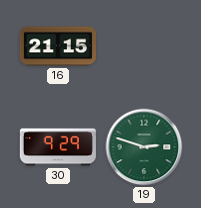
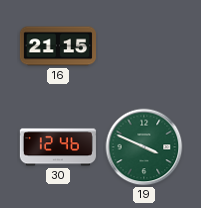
30: 9:29 -> 12:46
19: 2:48 -> 3:49
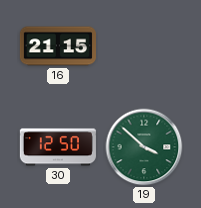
30: 12:46 -> 12:50
19: 3:49 -> 3:52
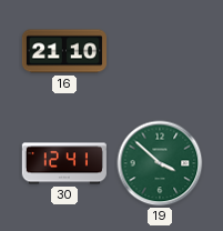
16: 21:15 -> 21:10
30: 12:50 -> 12:41
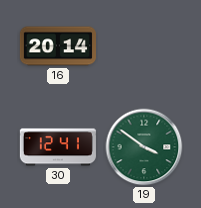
16: 21:10 -> 20:14
19: 3:52 -> 3:51
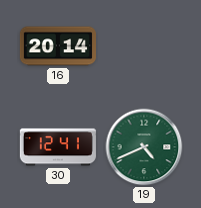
19: 3:51 -> 4:41
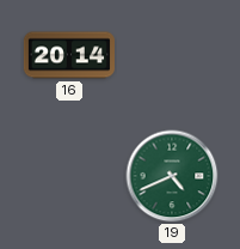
30: 12:41 -> none
